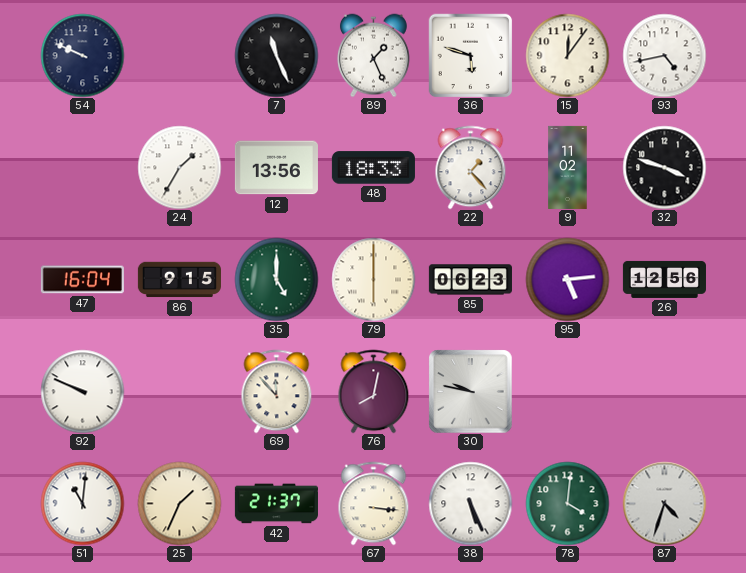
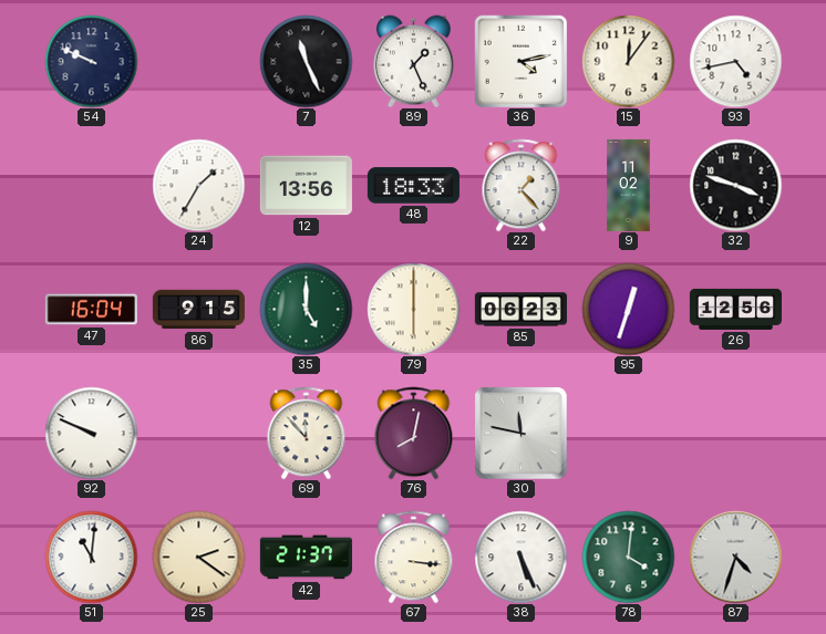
36: 5:48 -> 4:13
95: 5:14 -> 12:33
30: 9:47 -> 11:47
25: 1:34 -> 2:21
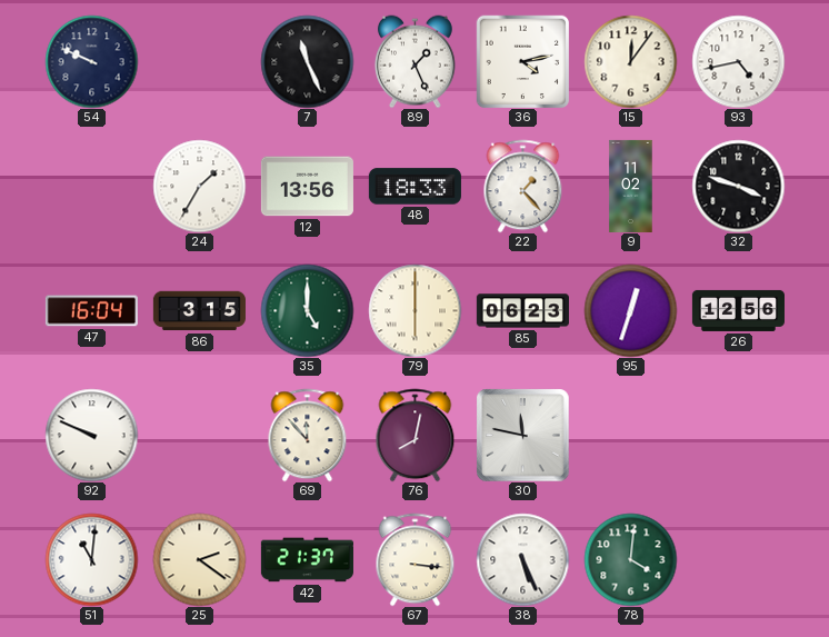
86: 9:15 -> 3:15
87: 4:33 -> none
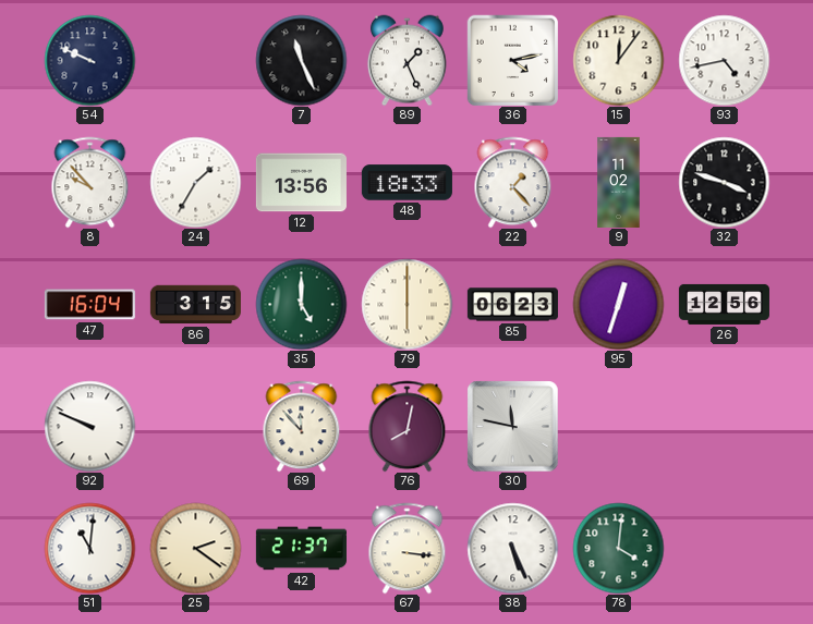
8: none -> 9:53
